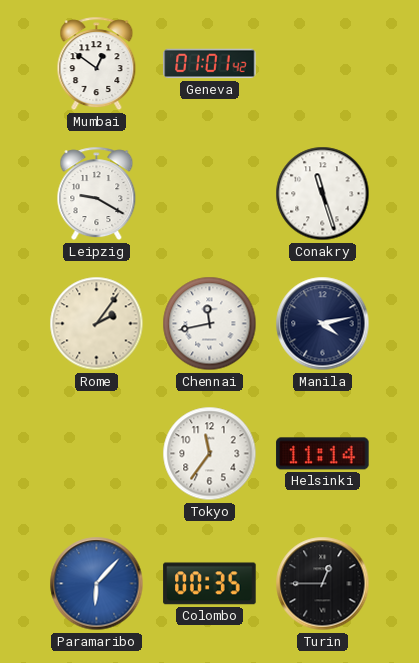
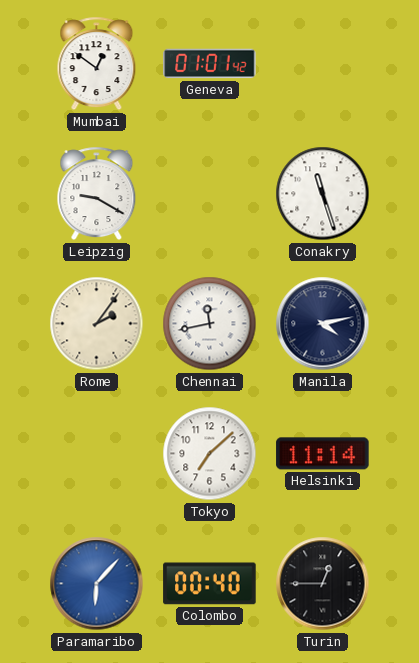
Tokyo: 11:36 -> 7:08
Colombo: 00:35 -> 00:40
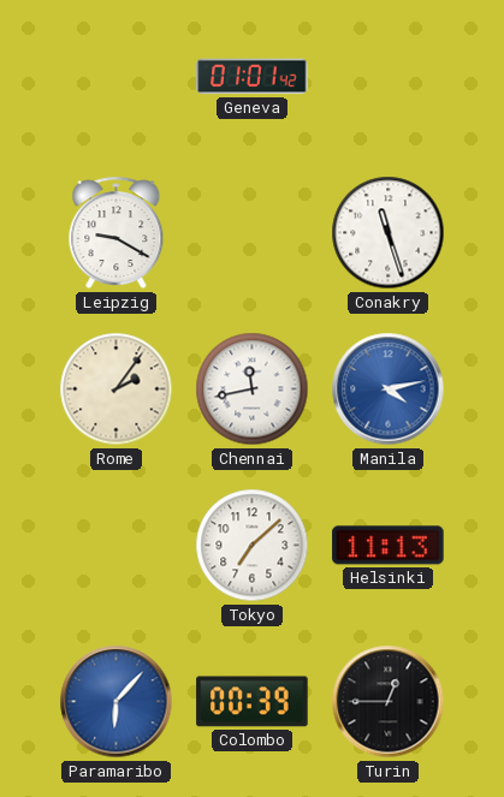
Mumbai: 12:51 -> none
Manila dial: navy -> blue
Helsinki: 11:14 -> 11:13
Colombo: 00:40 -> 00:39
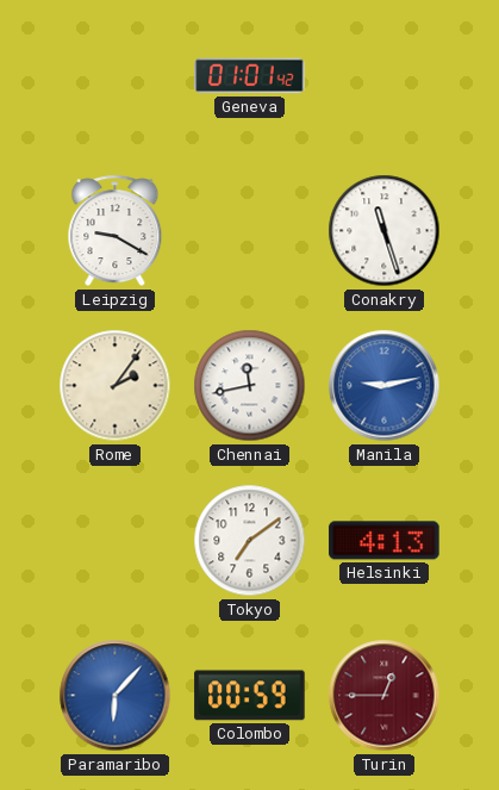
Manila: 4:13 -> 9:13
Tokyo: 7:08 -> 7:09
Helsinki: 11:13 -> 4:13
Colombo: 00:39 -> 00:59
Turin dial: black -> burgundy
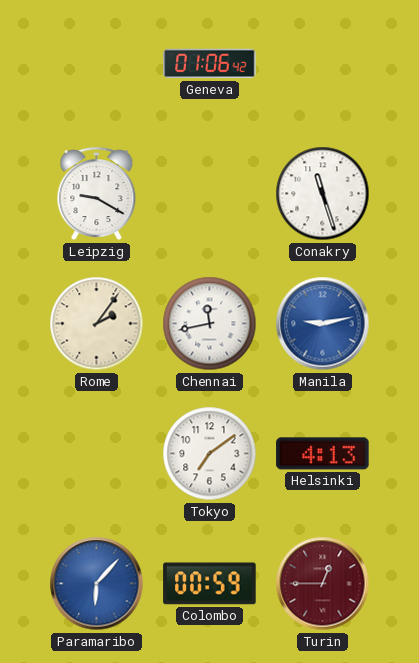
Geneva: 01:01 -> 01:06
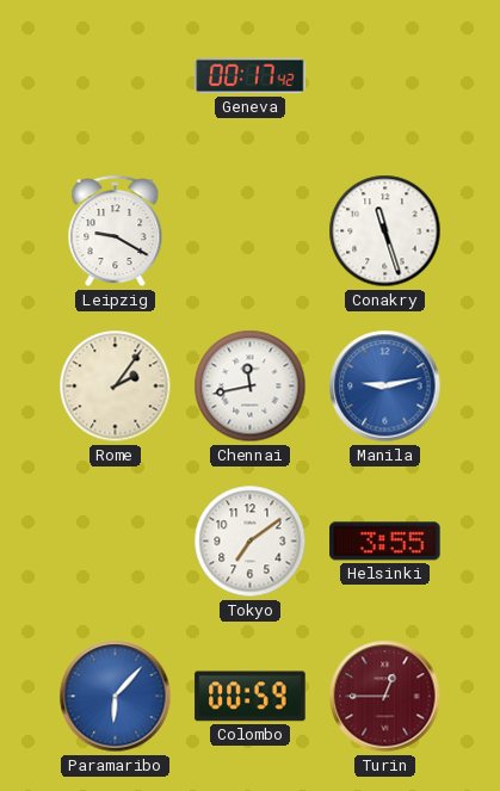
Geneva: 01:06 -> 00:17
Helsinki: 4:13 -> 3:55
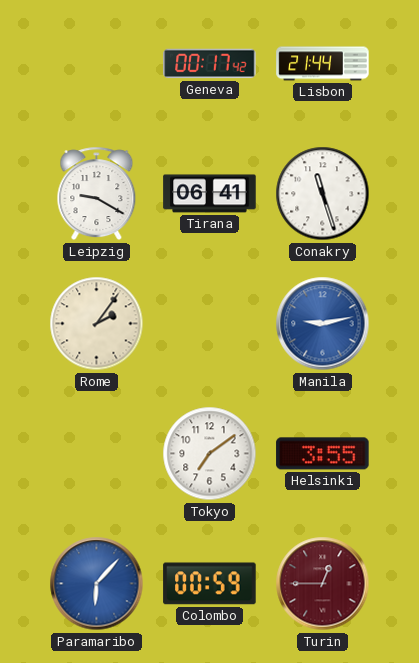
Lisbon: none -> 21:44
Tirana: none -> 06:41
Chennai: 11:43 -> none
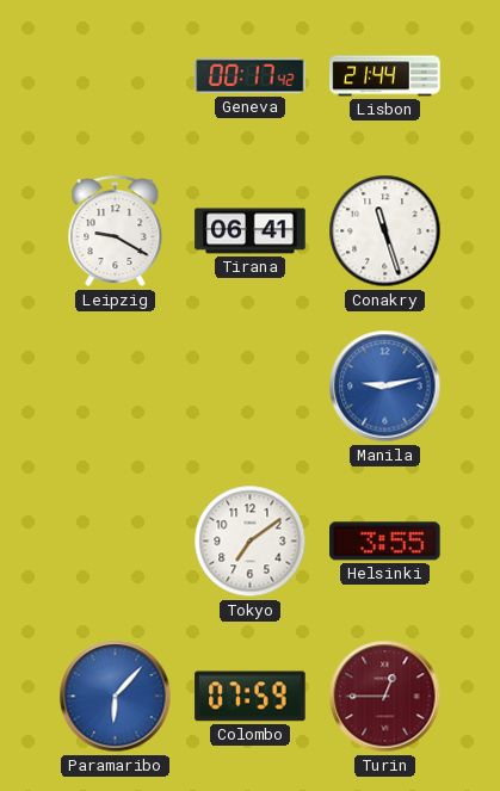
Rome: 2:06 -> none
Colombo: 00:59 -> 07:59
